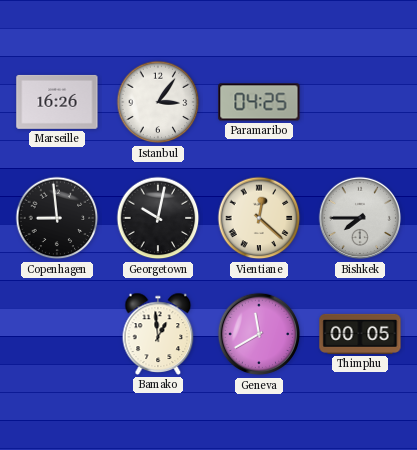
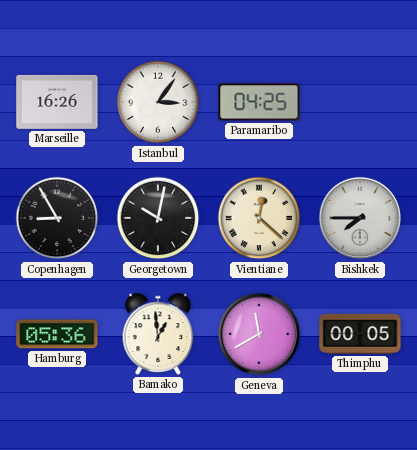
Copenhagen: 8:59 -> 8:55
Hamburg: none -> 05:36
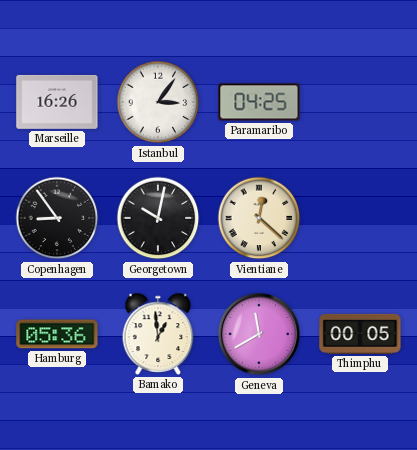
Copenhagen: 8:55 -> 8:54
Bishkek: 7:45 -> none
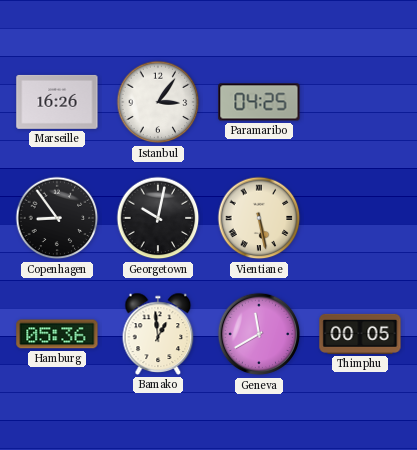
Vientiane: 12:22 -> 5:28
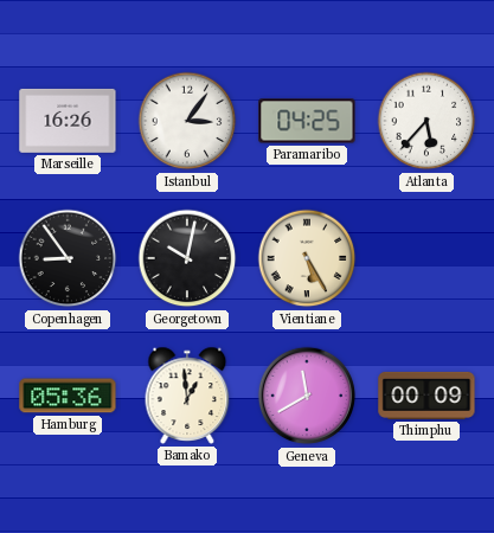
Atlanta: none -> 5:37
Vientiane: 5:28 -> 5:25
Thimphu: 00:05 -> 00:09
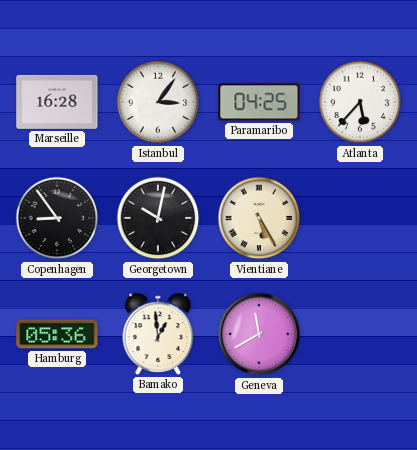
Marseille: 16:26 -> 16:28
Thimphu: 00:09 -> none
